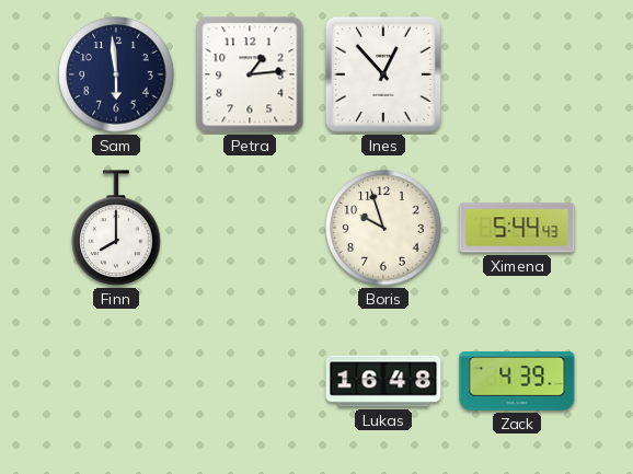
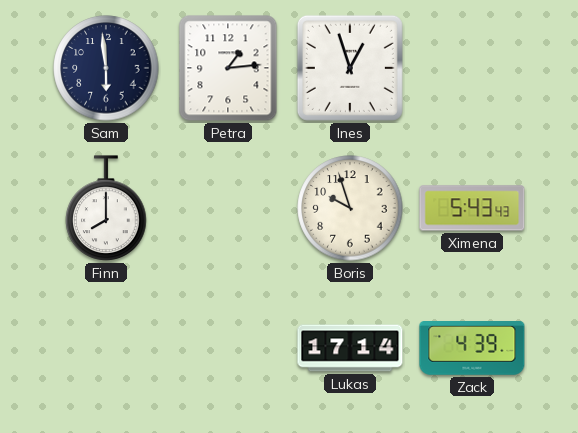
Ines: 12:53 -> 12:57
Ximena: 5:44 -> 5:43
Lukas: 16:48 -> 17:14
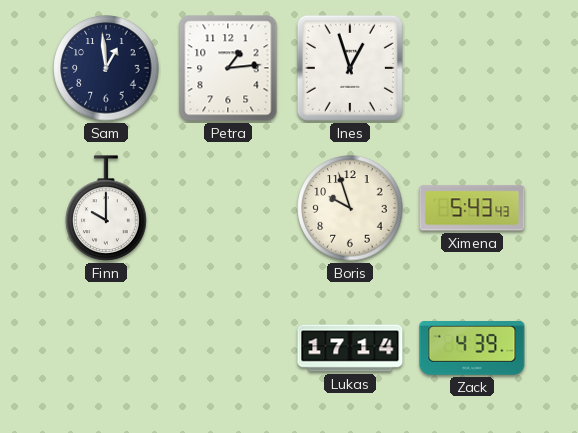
Sam: 5:59 -> 12:59
Finn: 8:00 -> 10:00
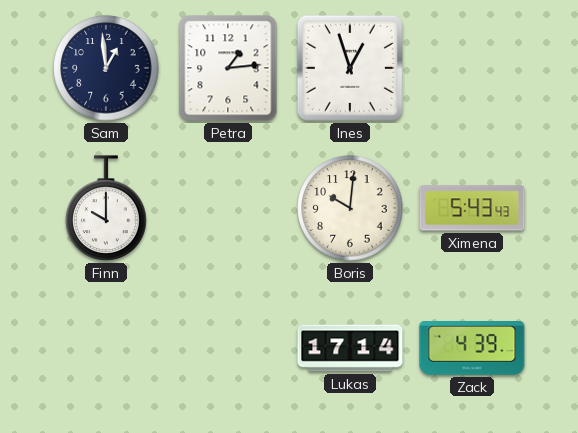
Boris: 9:57 -> 10:01
